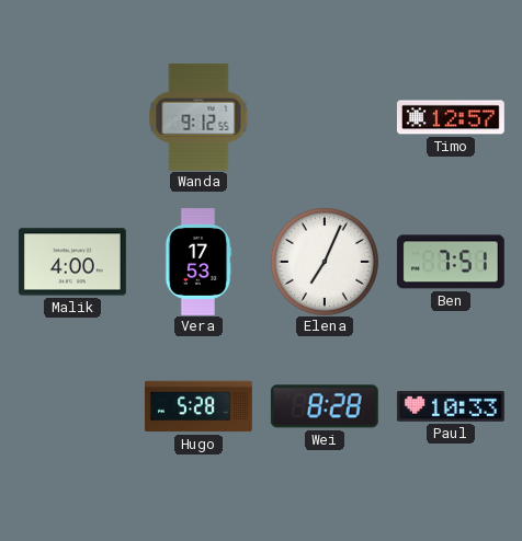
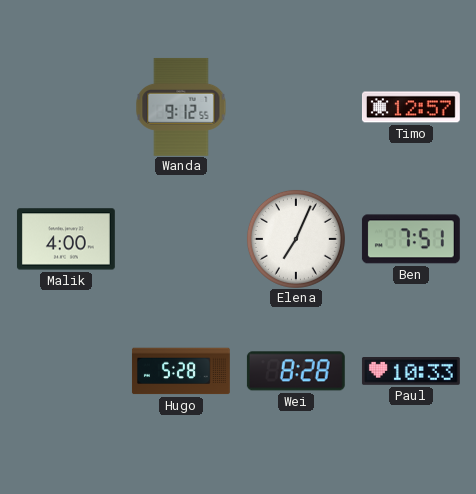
Vera: 17:53 -> none
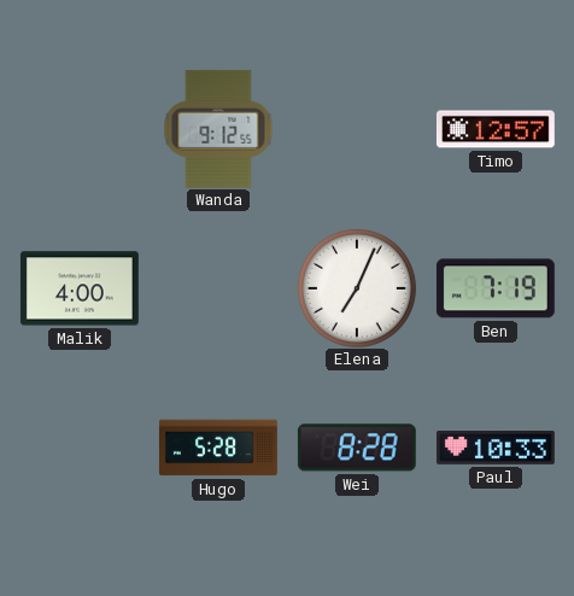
Ben: 7:51 -> 7:19
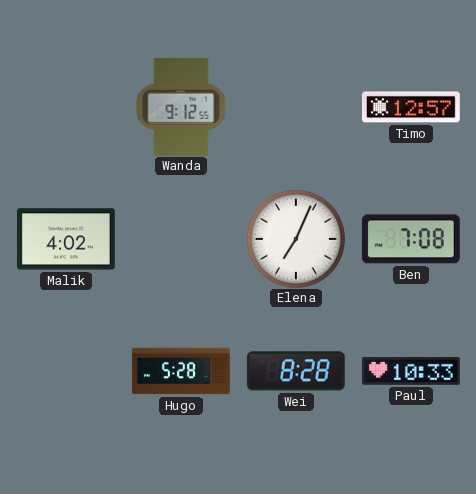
Malik: 4:00 -> 4:02
Ben: 7:19 -> 7:08
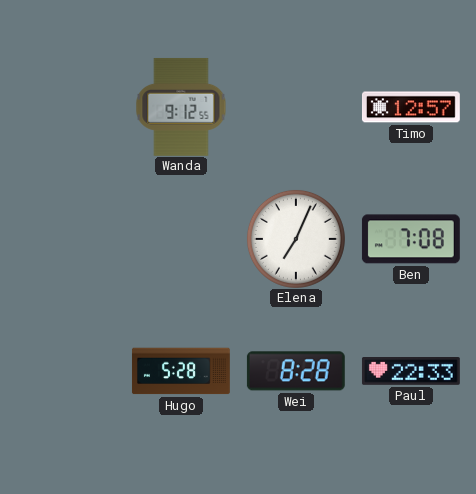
Malik: 4:02 -> none
Paul: 10:33 -> 22:33
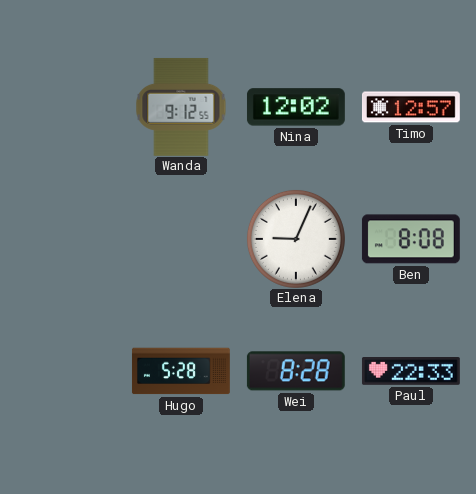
Nina: none -> 12:02
Elena: 7:04 -> 9:04
Ben: 7:08 -> 8:08
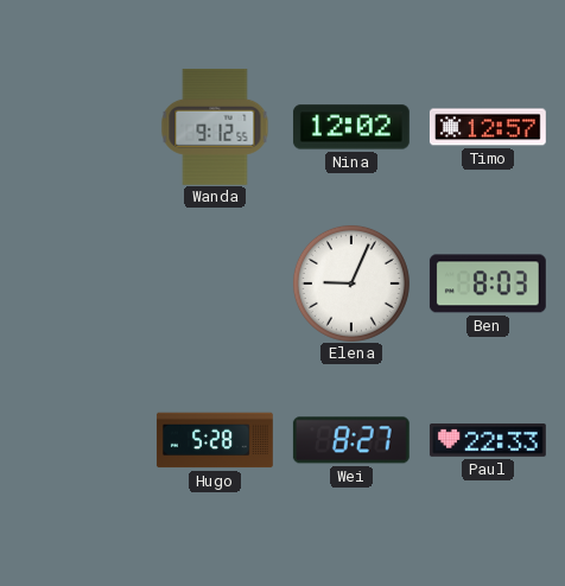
Ben: 8:08 -> 8:03
Wei: 8:28 -> 8:27
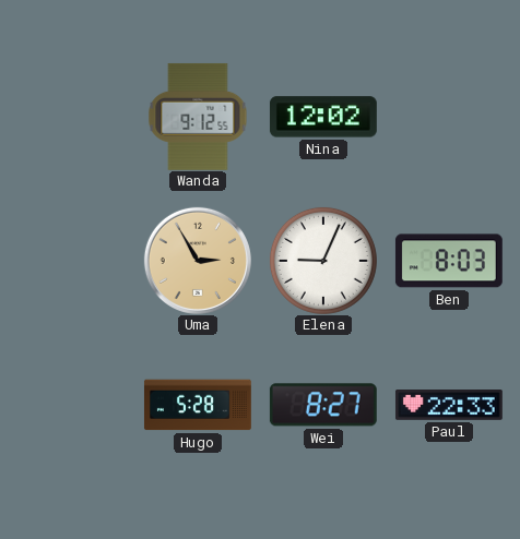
Timo: 12:57 -> none
Uma: none -> 2:55
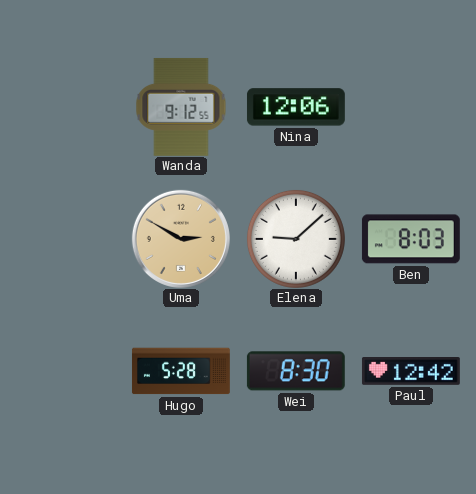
Nina: 12:02 -> 12:06
Uma: 2:55 -> 2:50
Elena: 9:04 -> 9:08
Wei: 8:27 -> 8:30
Paul: 22:33 -> 12:42
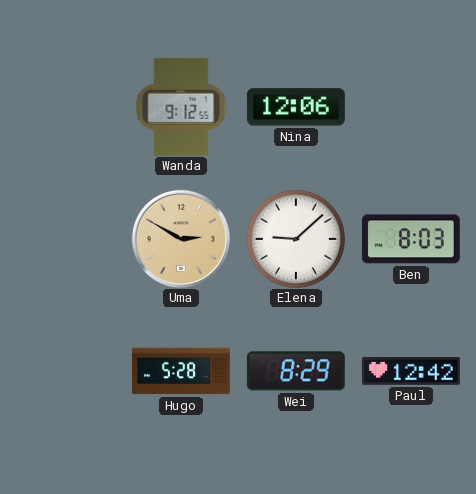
Wei: 8:30 -> 8:29
